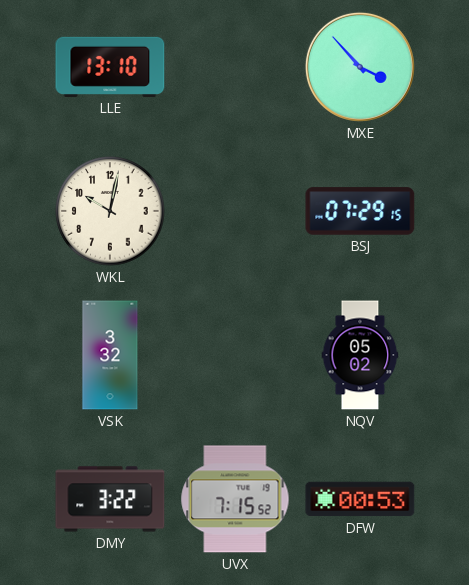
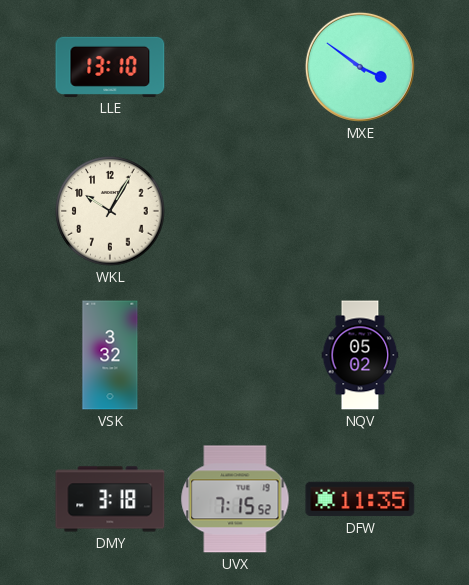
MXE: 3:53 -> 3:51
WKL: 10:02 -> 10:05
BSJ: 07:29 -> none
DMY: 3:22 -> 3:18
DFW: 00:53 -> 11:35
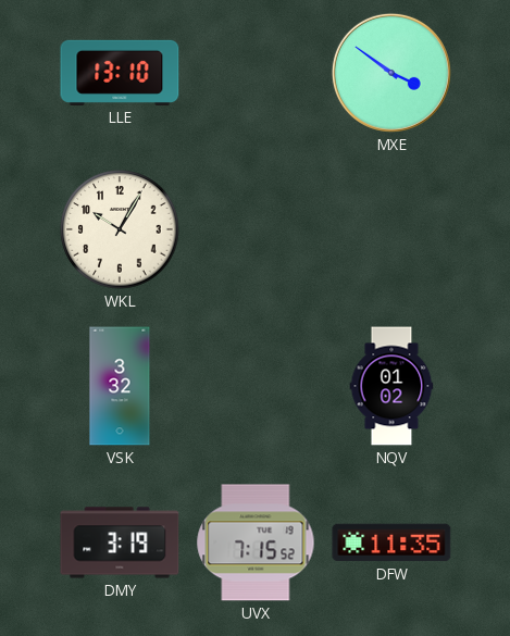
NQV: 05:02 -> 01:02
DMY: 3:18 -> 3:19
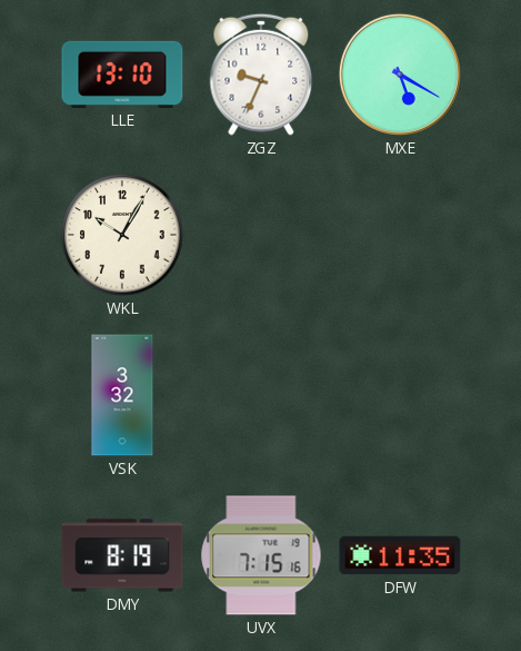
ZGZ: none -> 9:34
MXE: 3:51 -> 5:20
NQV: 01:02 -> none
DMY: 3:19 -> 8:19
UVX: 7:15:52 -> 7:15:16
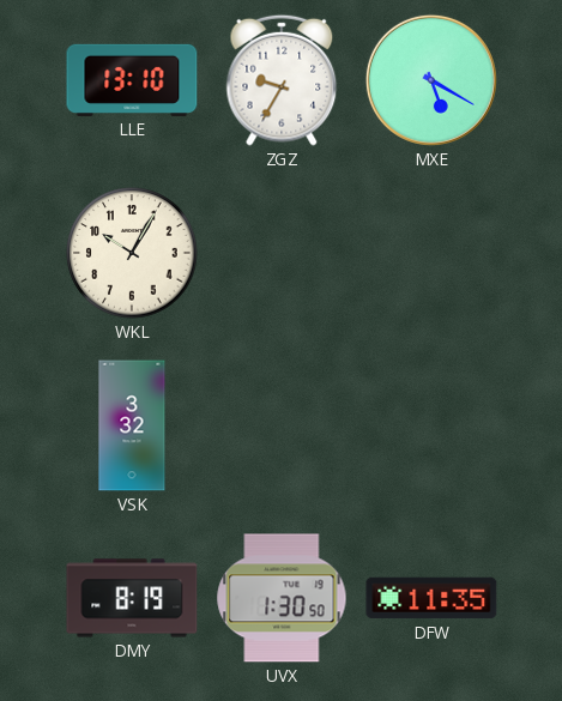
ZGZ: 9:34 -> 9:35
UVX: 7:15 -> 1:30
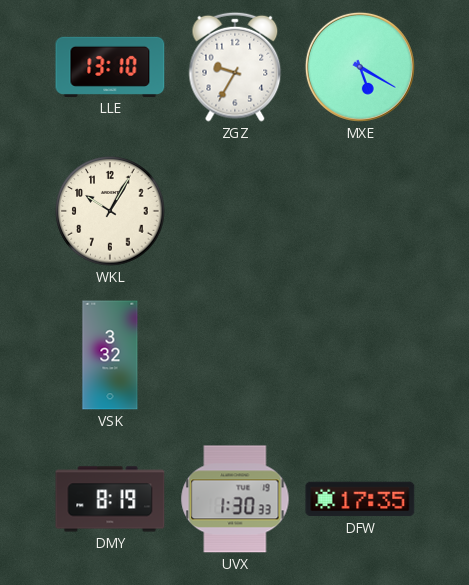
UVX: 1:30:50 -> 1:30:33
DFW: 11:35 -> 17:35
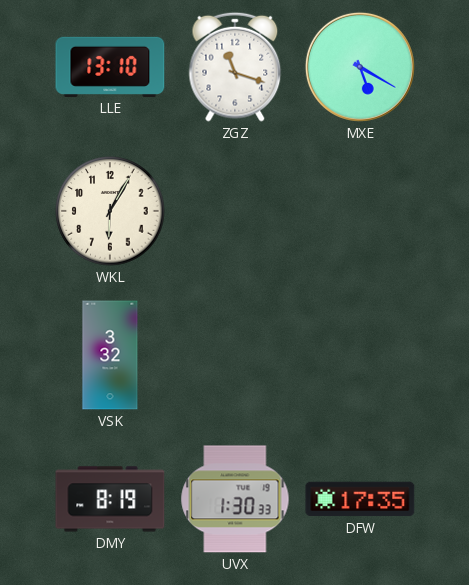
ZGZ: 9:35 -> 11:18
WKL: 10:05 -> 6:05
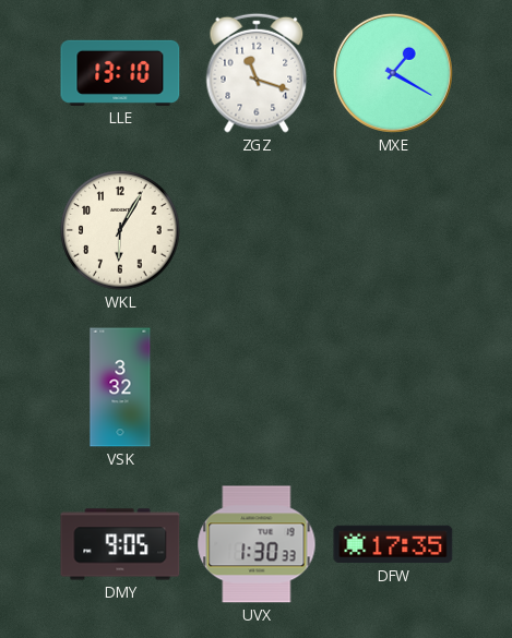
MXE: 5:20 -> 1:20
DMY: 8:19 -> 9:05
